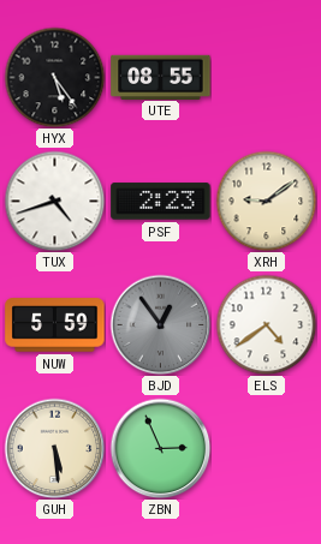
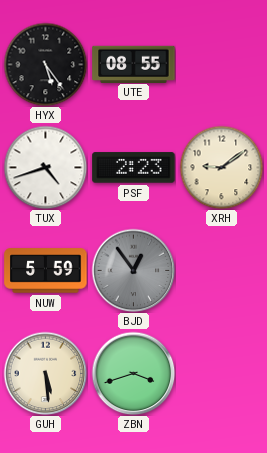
ELS: 4:39 -> none
ZBN: 2:56 -> 3:42
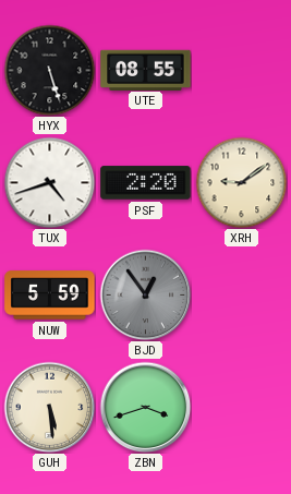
HYX: 5:24 -> 5:27
PSF: 2:23 -> 2:20
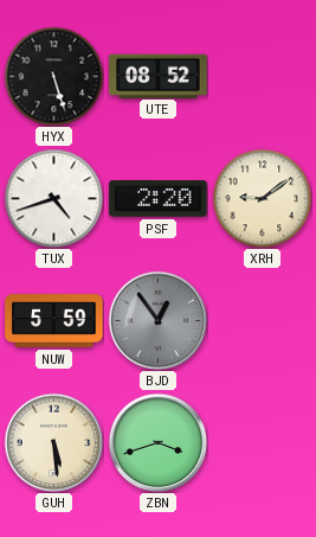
UTE: 08:55 -> 08:52
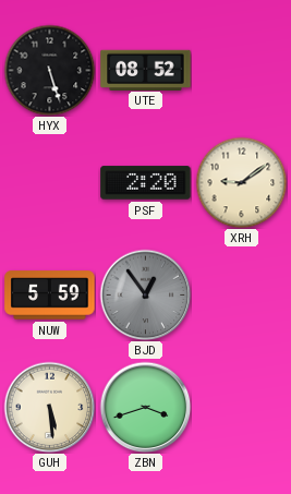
TUX: 4:42 -> none
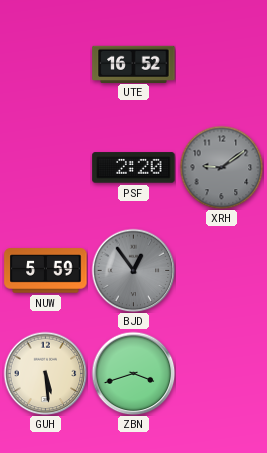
HYX: 5:27 -> none
UTE: 08:52 -> 16:52
XRH dial: cream -> grey
